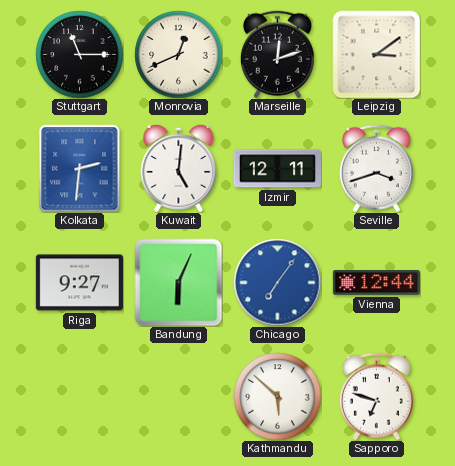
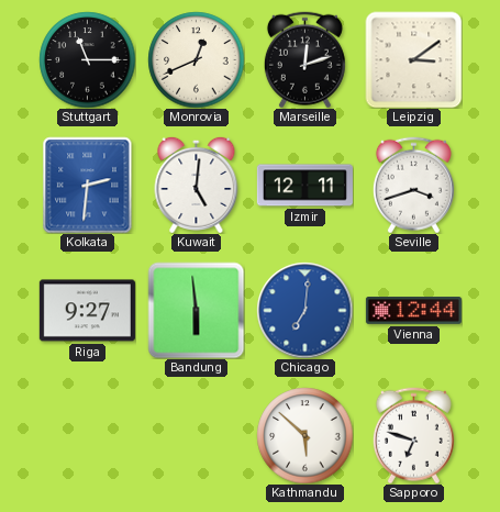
Bandung: 6:04 -> 5:59
Chicago: 7:06 -> 7:01
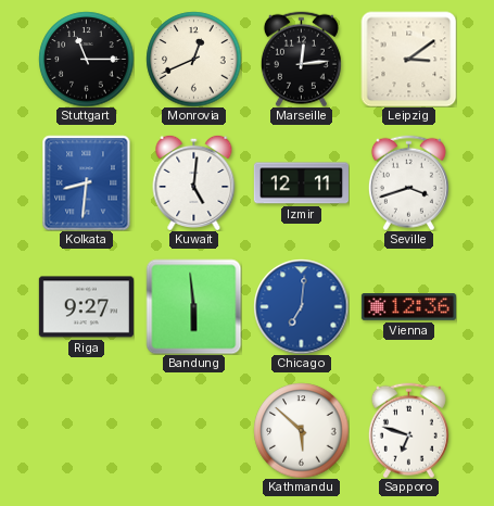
Marseille: 12:12 -> 12:14
Kolkata: 2:31 -> 8:31
Vienna: 12:44 -> 12:36
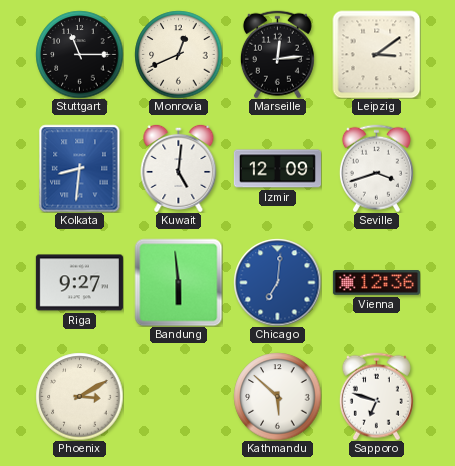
Izmir: 12:11 -> 12:09
Phoenix: none -> 3:10
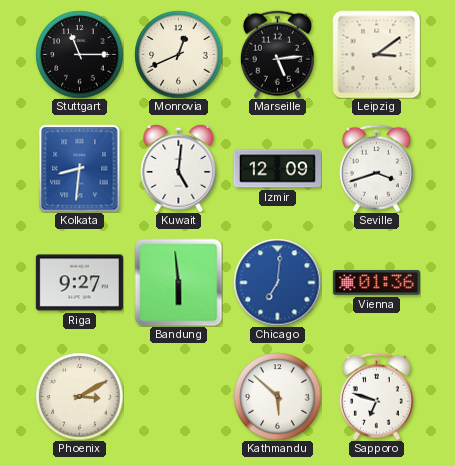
Marseille: 12:14 -> 5:14
Vienna: 12:36 -> 01:36
